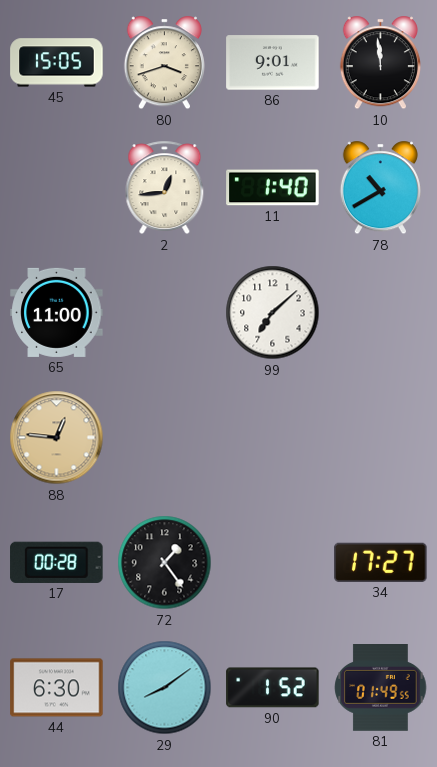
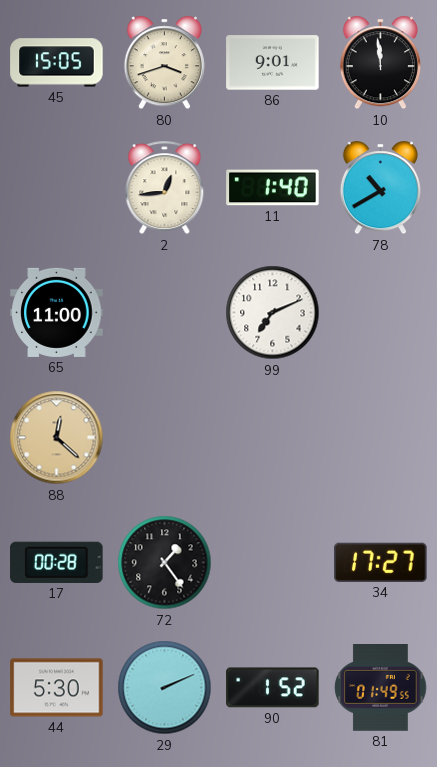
99: 7:08 -> 7:11
88: 12:46 -> 12:22
44: 6:30 -> 5:30
29: 8:09 -> 2:11
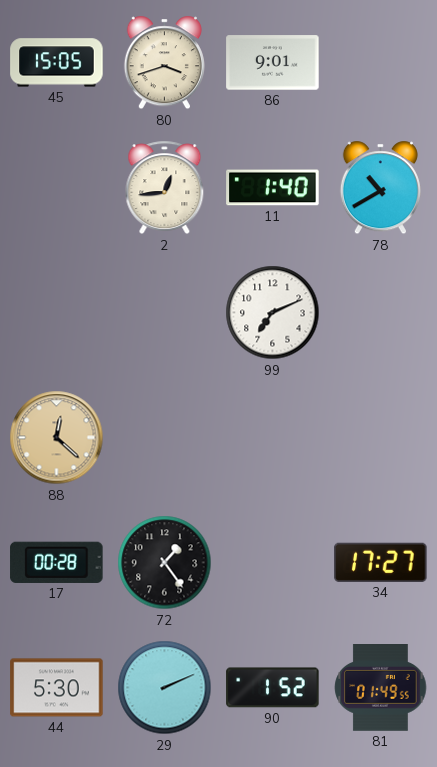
10: 11:59 -> none
65: 11:00 -> none
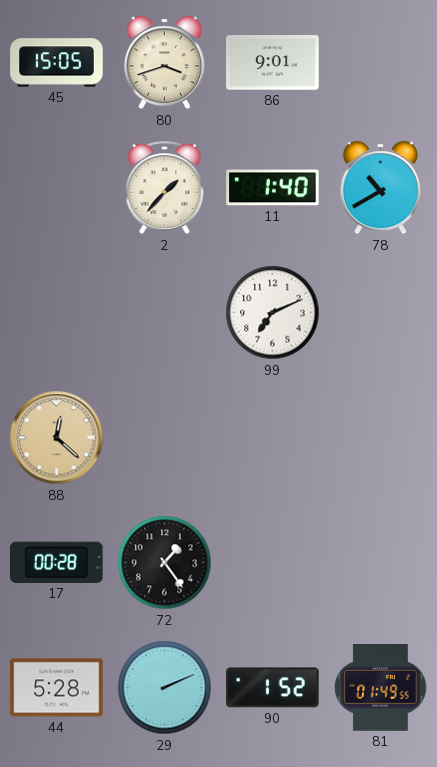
2: 12:44 -> 1:37
34: 17:27 -> none
44: 5:30 -> 5:28
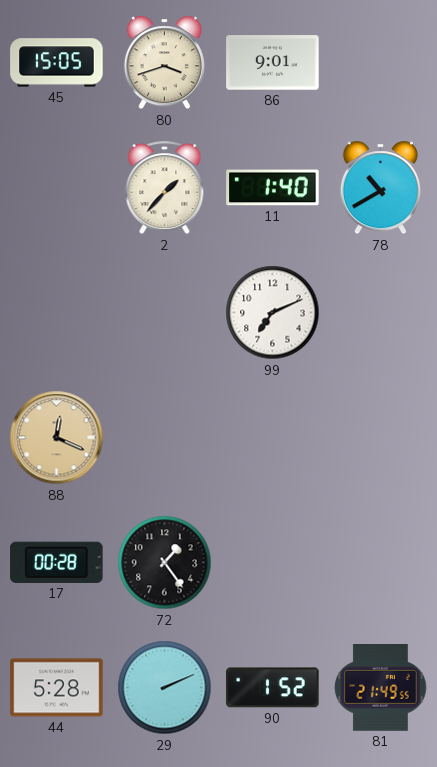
88: 12:22 -> 12:19
81: 01:49 -> 21:49
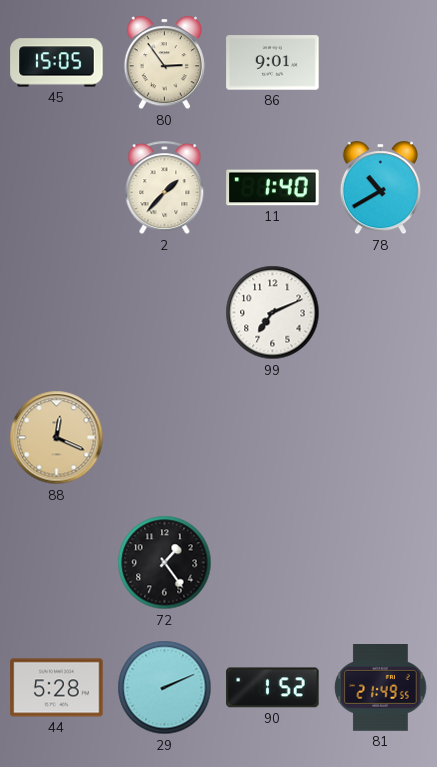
80: 3:42 -> 2:54
17: 00:28 -> none
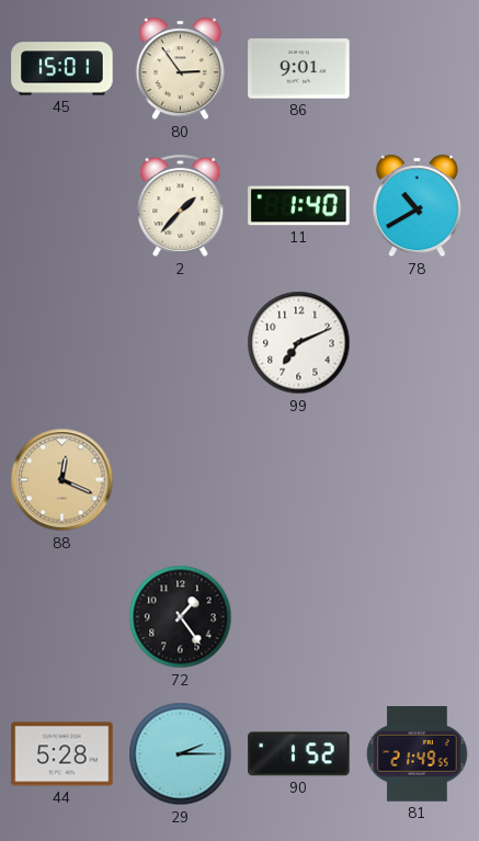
45: 15:05 -> 15:01
29: 2:11 -> 2:15
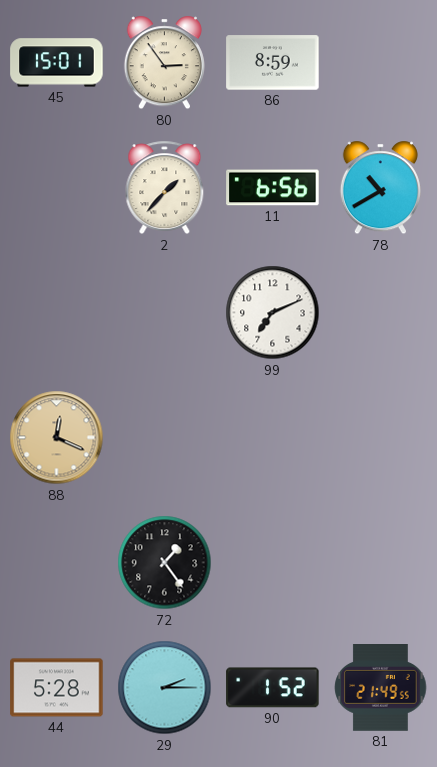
86: 9:01 -> 8:59
11: 1:40 -> 6:56
